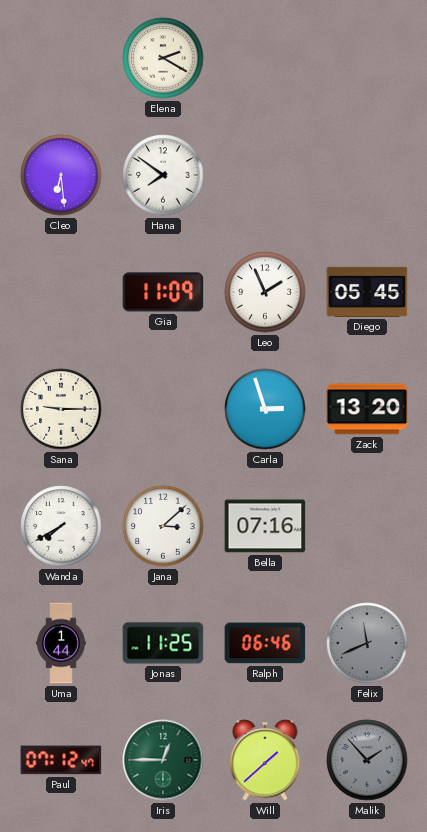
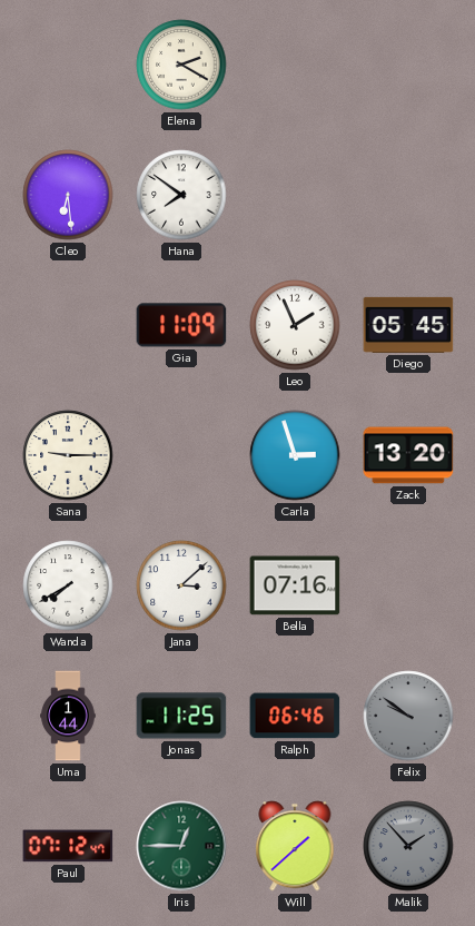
Felix: 11:41 -> 9:51
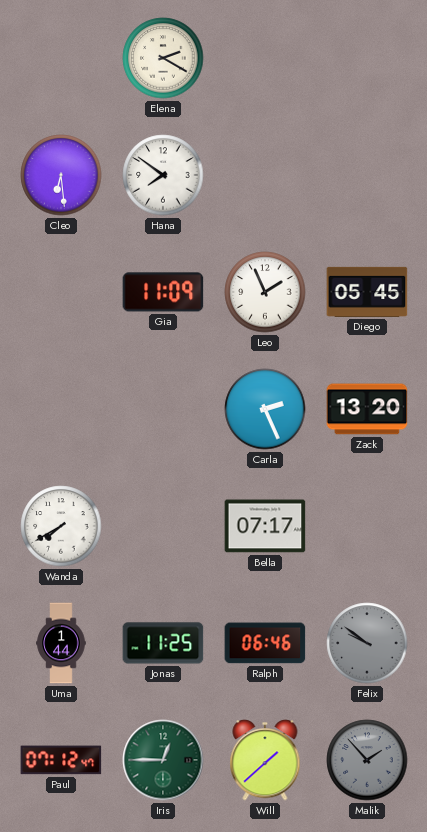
Sana: 9:15 -> none
Carla: 2:57 -> 2:26
Jana: 3:08 -> none
Bella: 07:16 -> 07:17
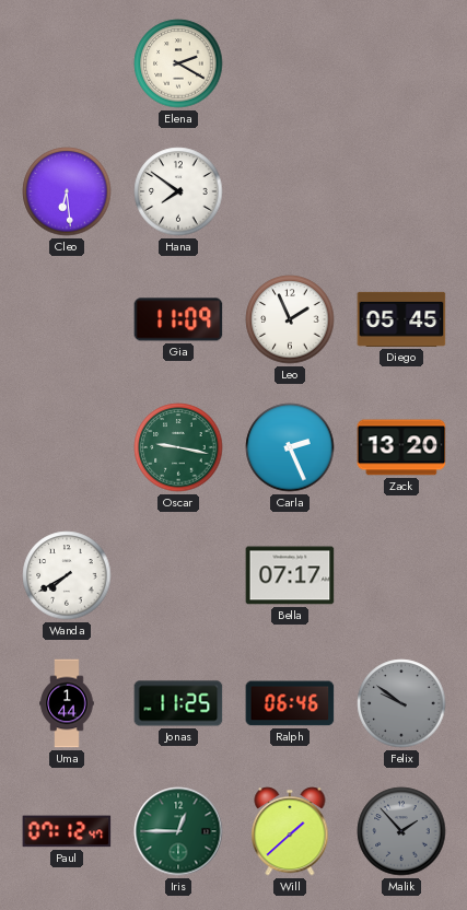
Oscar: none -> 9:17
